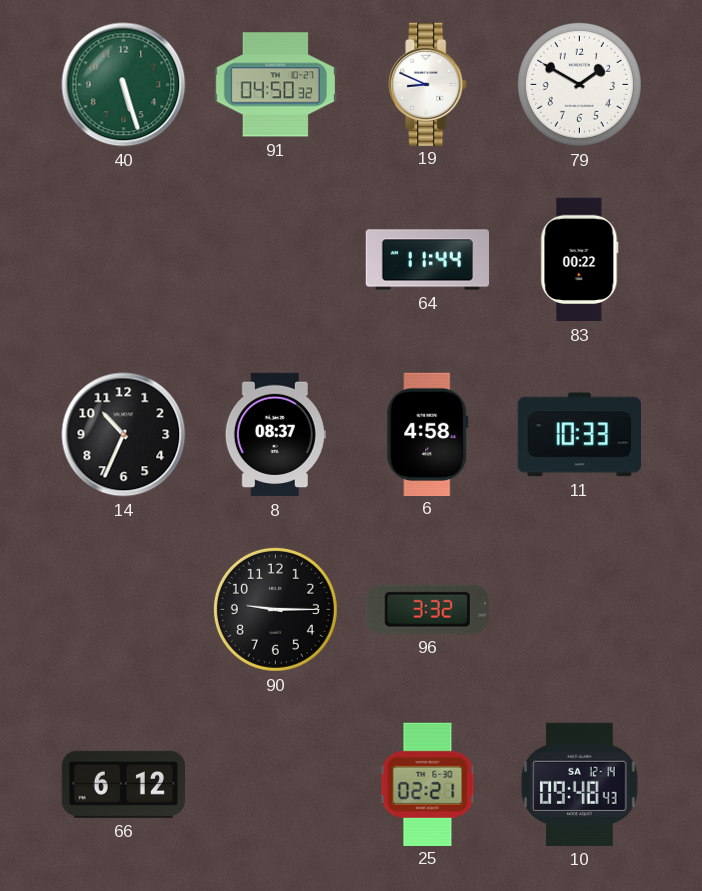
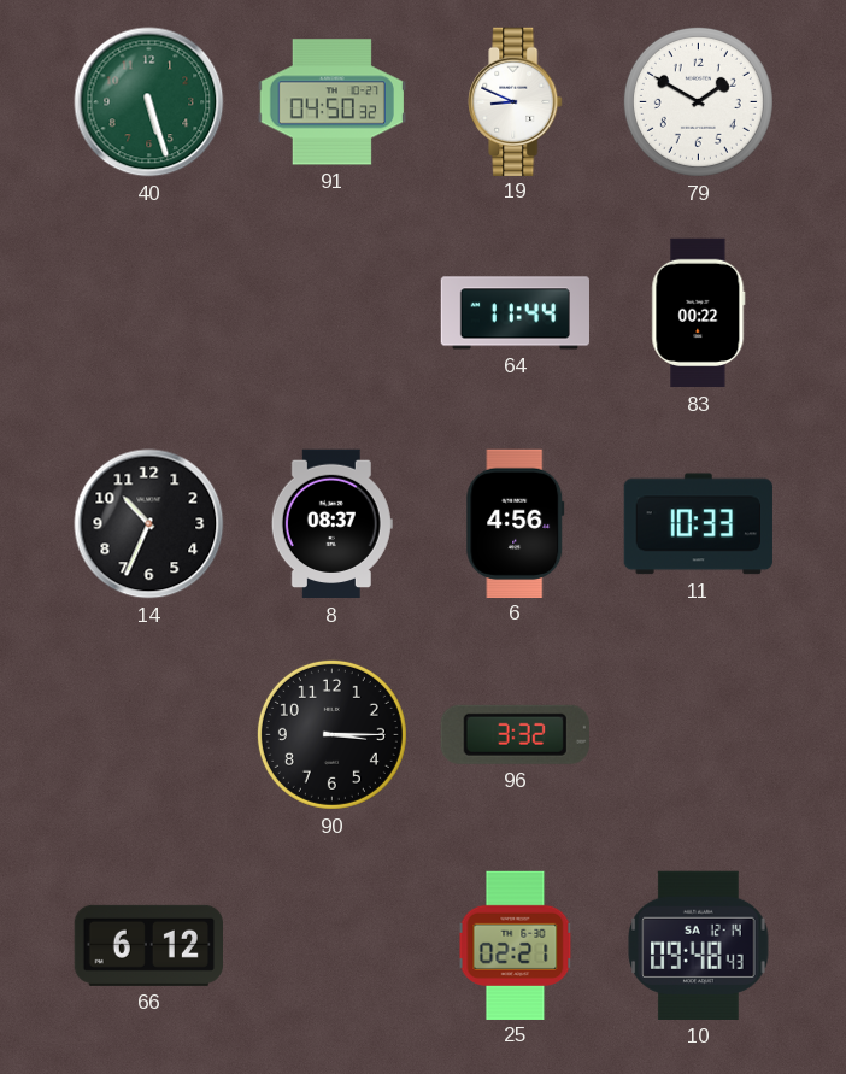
6: 4:58 -> 4:56
90: 9:15 -> 3:15
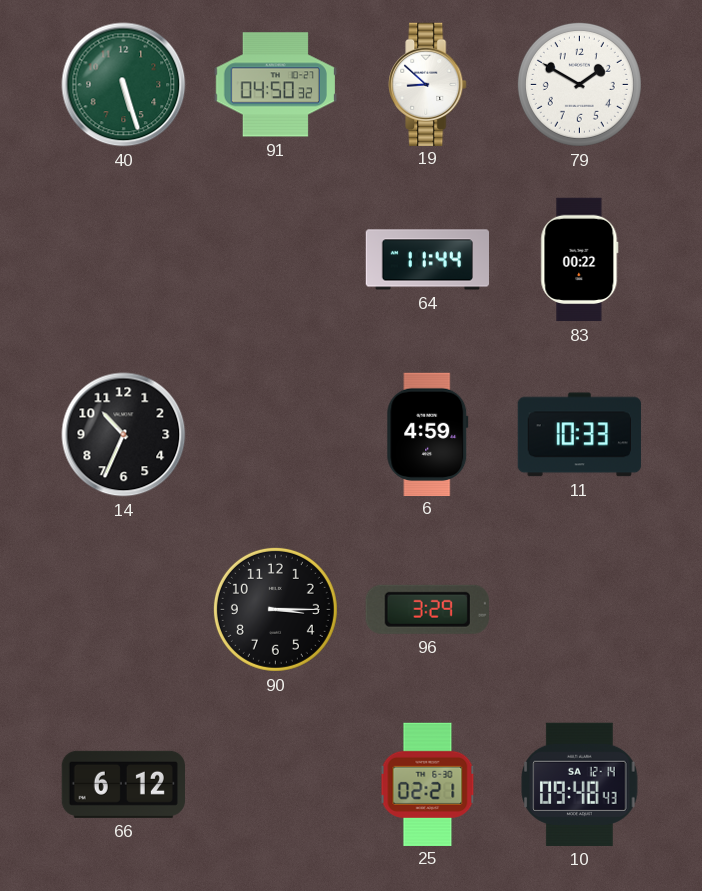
19: 8:49 -> 8:52
8: 08:37 -> none
6: 4:56 -> 4:59
96: 3:32 -> 3:29
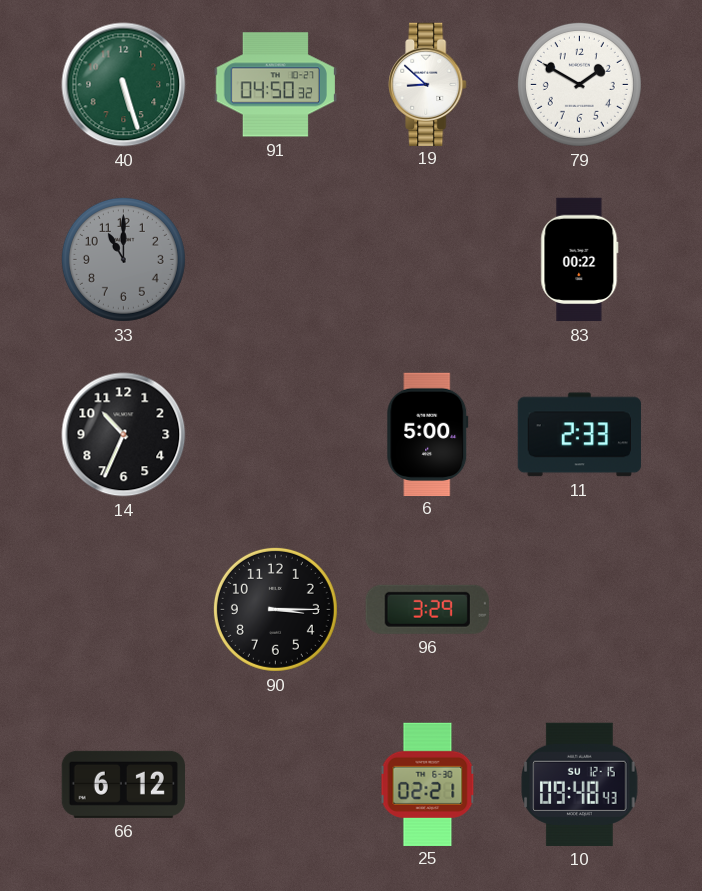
33: none -> 11:00
64: 11:44 -> none
6: 4:59 -> 5:00
11: 10:33 -> 2:33
10 date: SA 12-14 -> SU 12-15
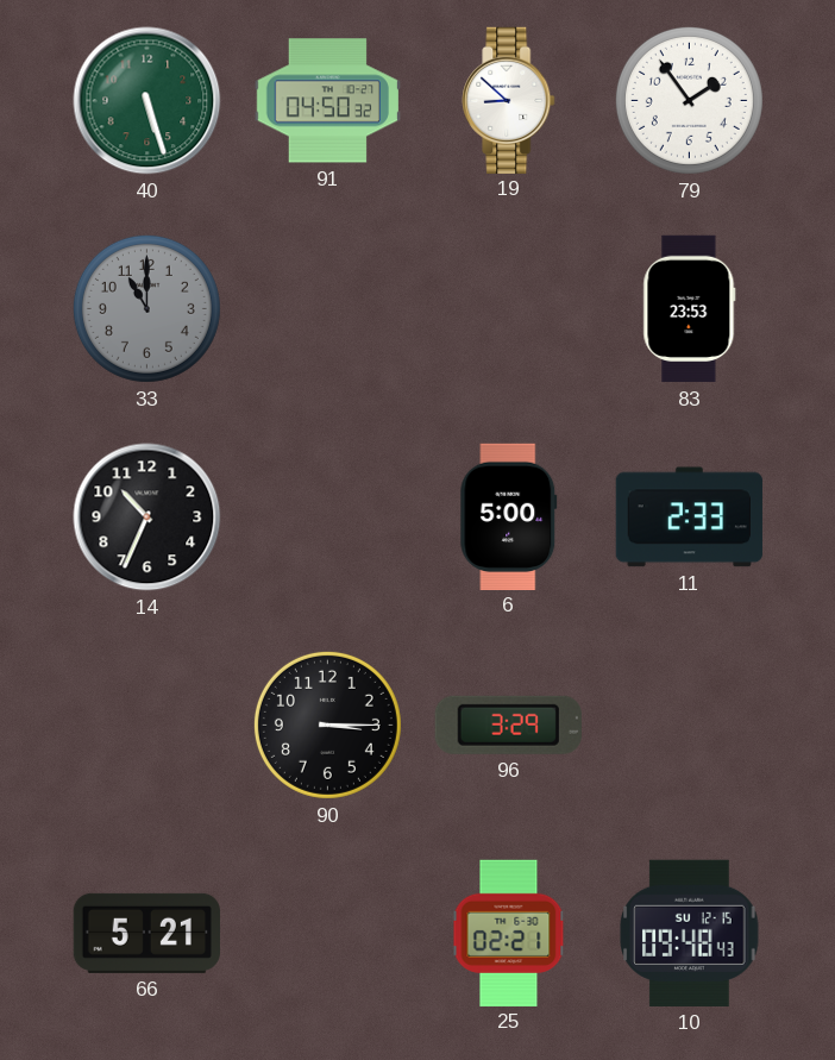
79: 1:50 -> 1:54
83: 00:22 -> 23:53
66: 6:12 -> 5:21
